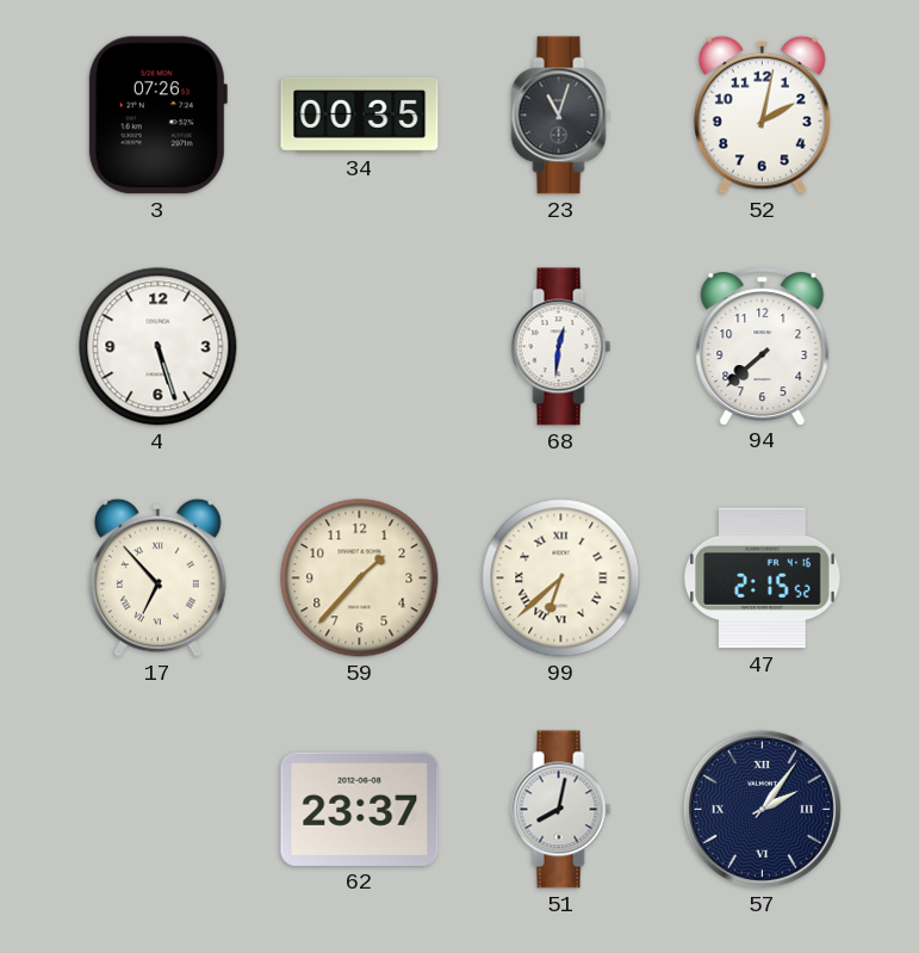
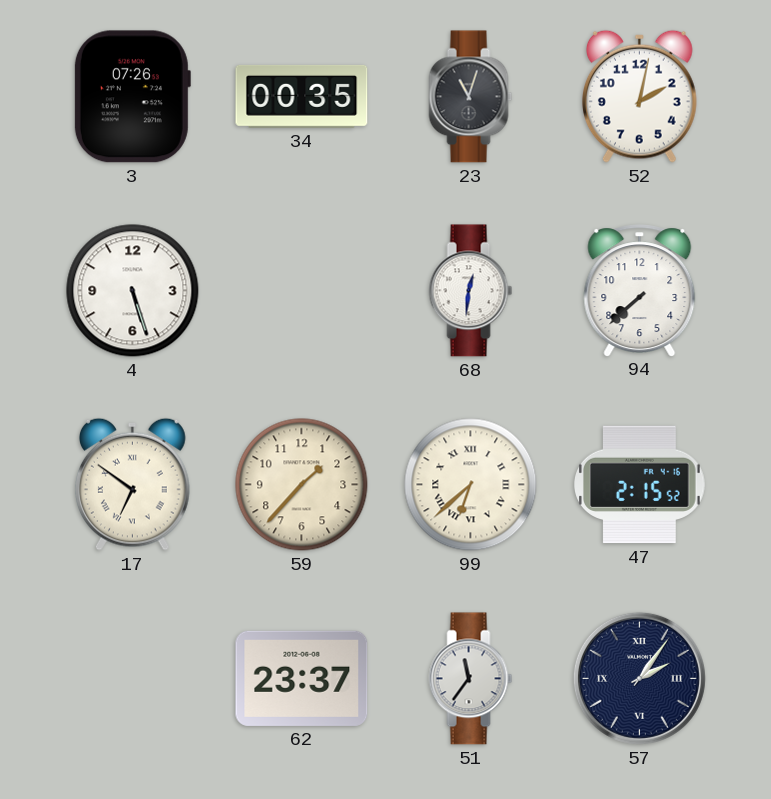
17: 6:53 -> 6:51
51: 8:02 -> 11:36
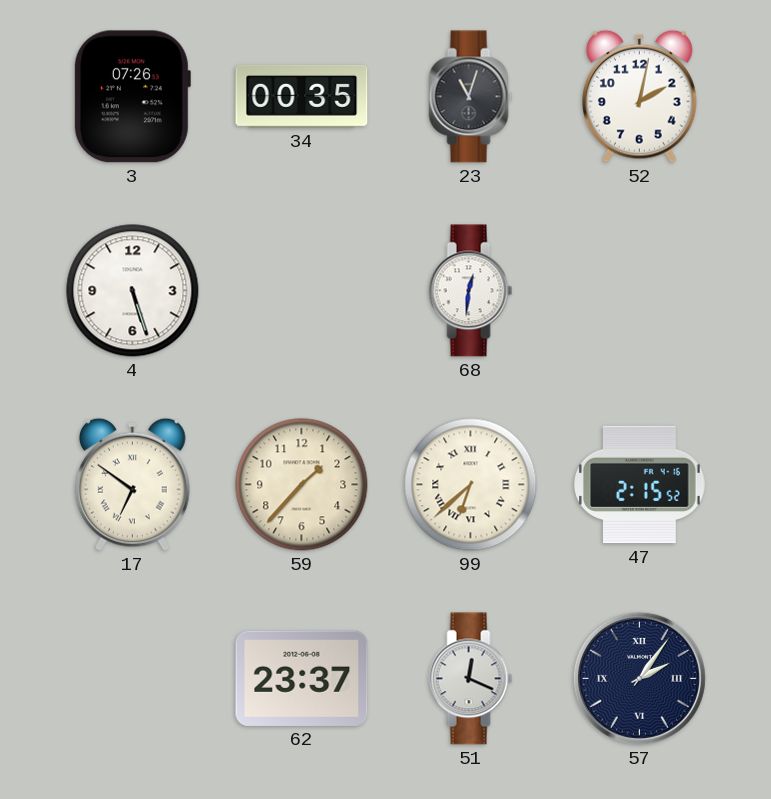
94: 7:38 -> none
51: 11:36 -> 12:19
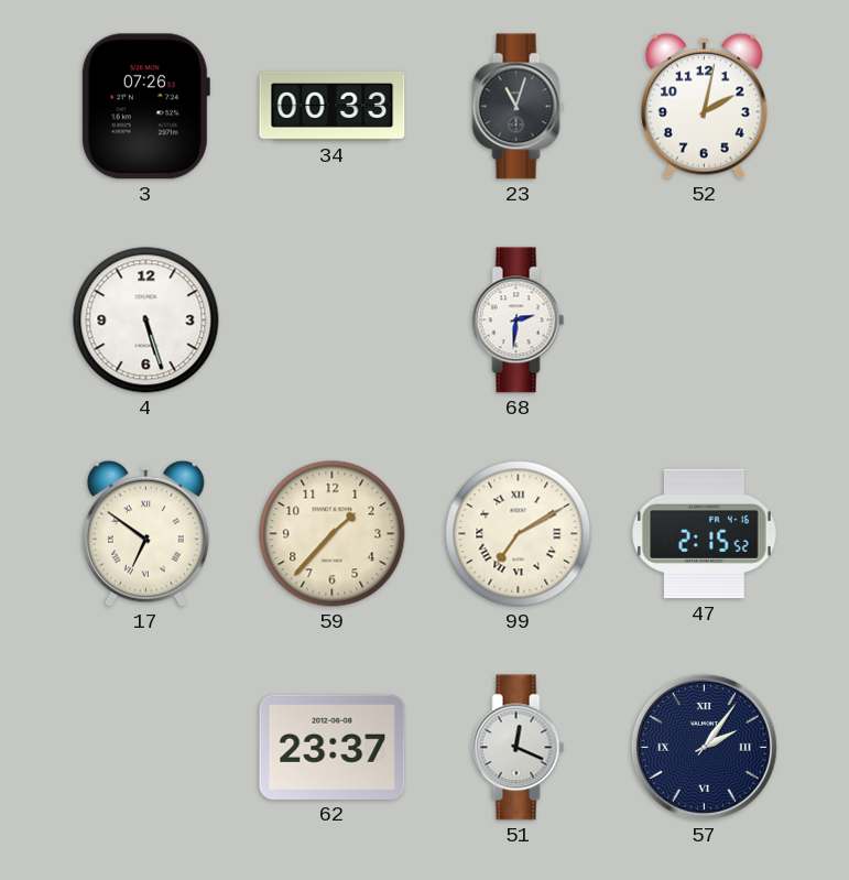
34: 00:35 -> 00:33
68: 12:31 -> 2:31
99: 6:38 -> 7:10
